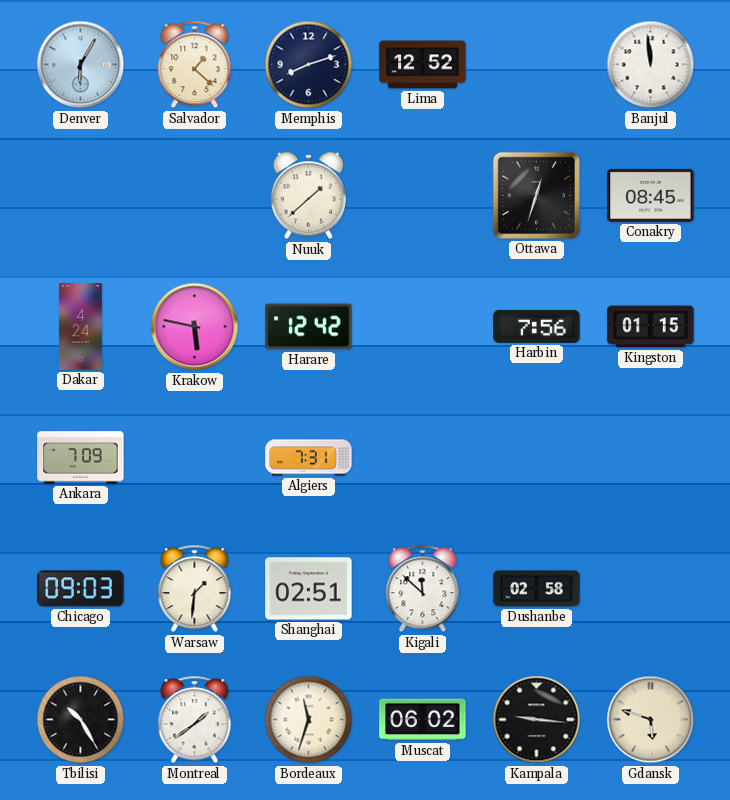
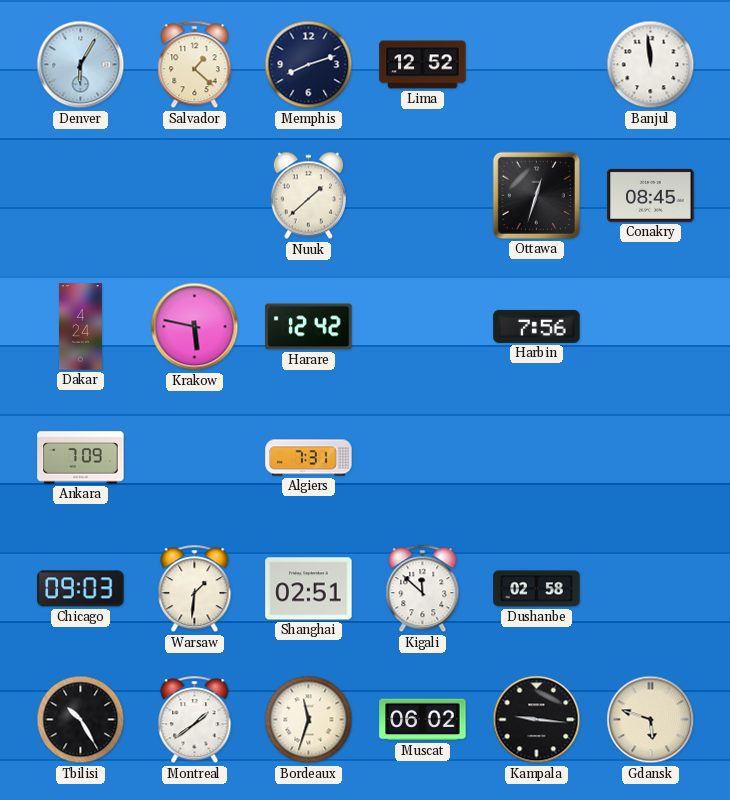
Kingston: 01:15 -> none
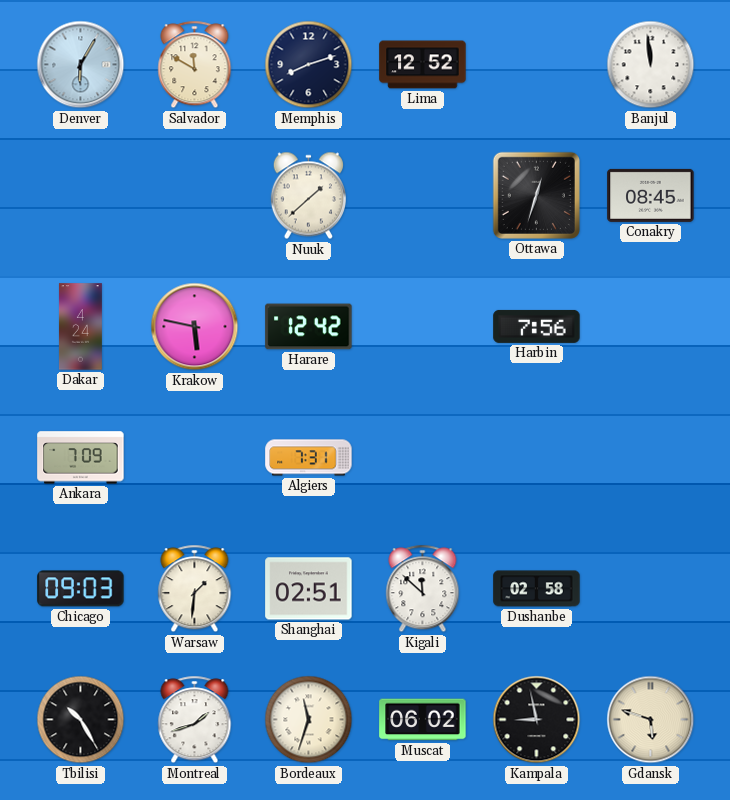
Salvador: 1:22 -> 11:50
Montreal: 1:39 -> 1:42
Kampala: 9:16 -> 8:58
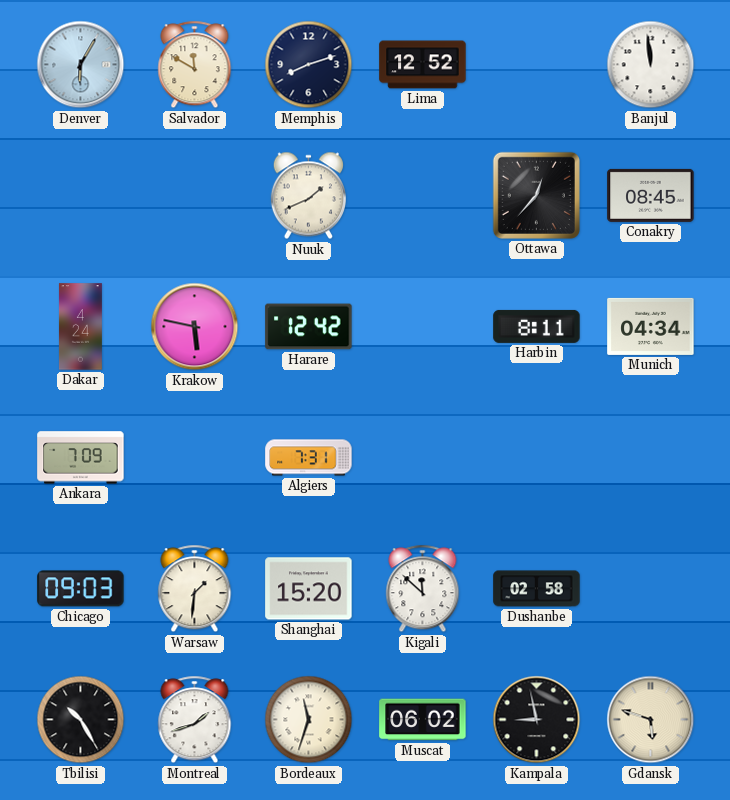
Nuuk: 1:38 -> 1:41
Ottawa: 12:33 -> 12:37
Harbin: 7:56 -> 8:11
Munich: none -> 04:34
Shanghai: 02:51 -> 15:20
